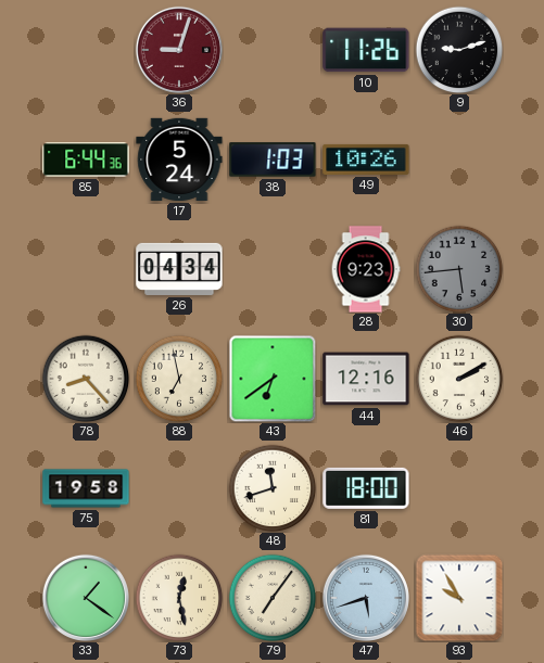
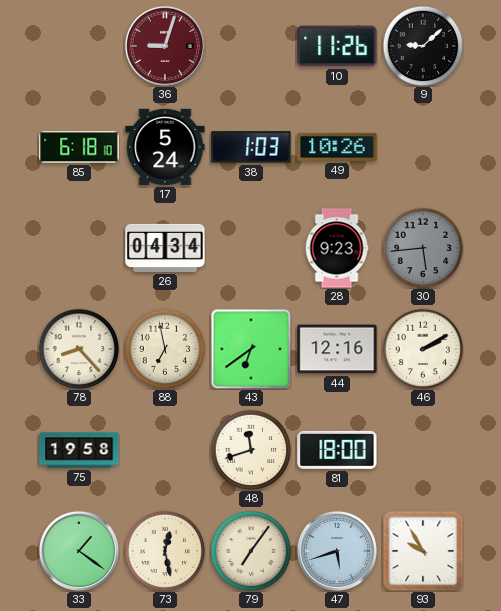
9: 9:12 -> 9:08
85: 6:44 -> 6:18
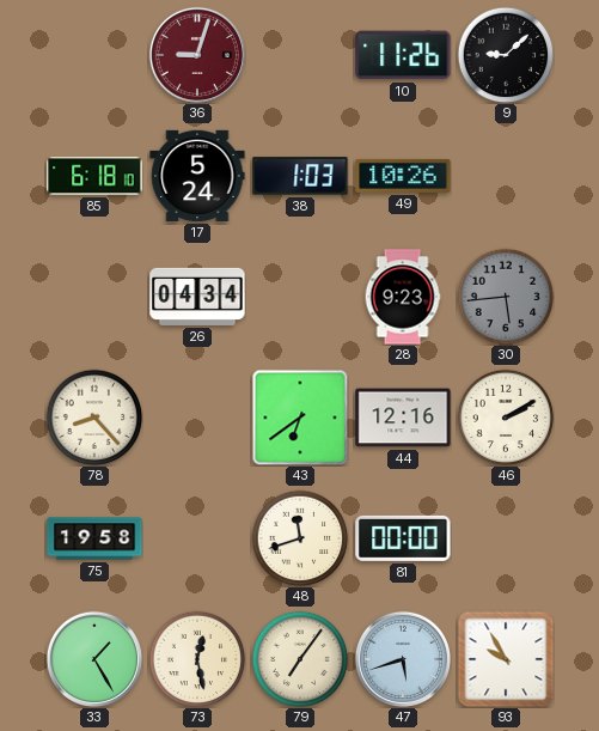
88: 6:58 -> none
81: 18:00 -> 00:00
33: 1:21 -> 1:25
